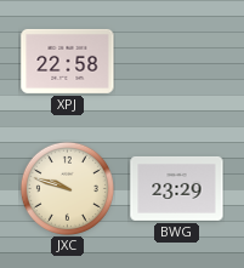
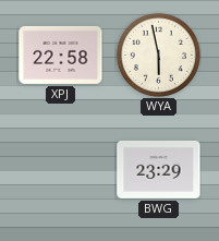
WYA: none -> 5:58
JXC: 9:48 -> none
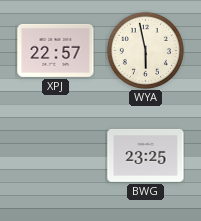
XPJ: 22:58 -> 22:57
BWG: 23:29 -> 23:25
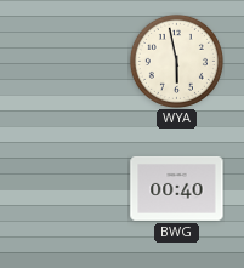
XPJ: 22:57 -> none
BWG: 23:25 -> 00:40
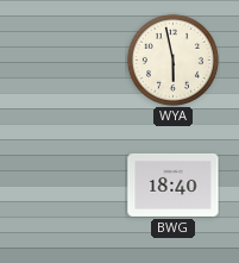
BWG: 00:40 -> 18:40
